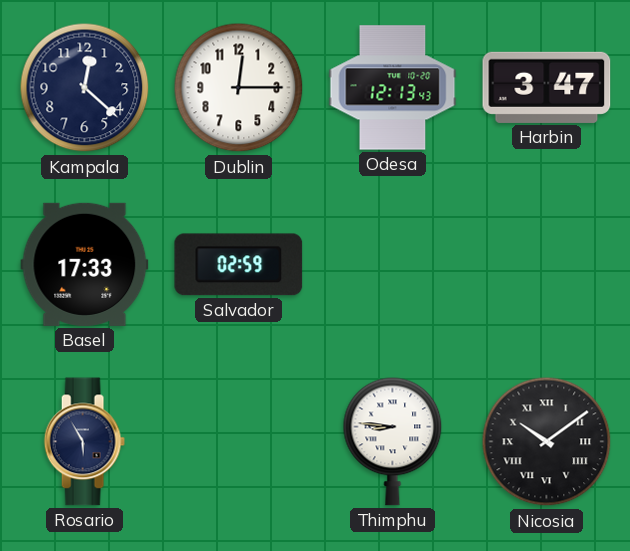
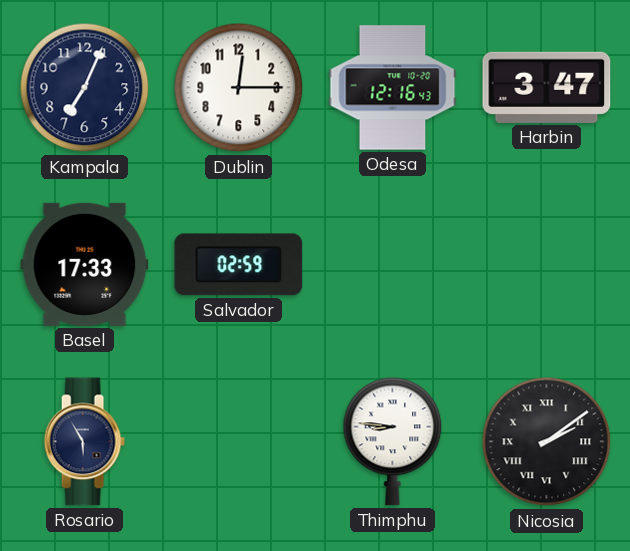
Kampala: 12:22 -> 7:04
Odesa: 12:13 -> 12:16
Nicosia: 10:09 -> 2:09
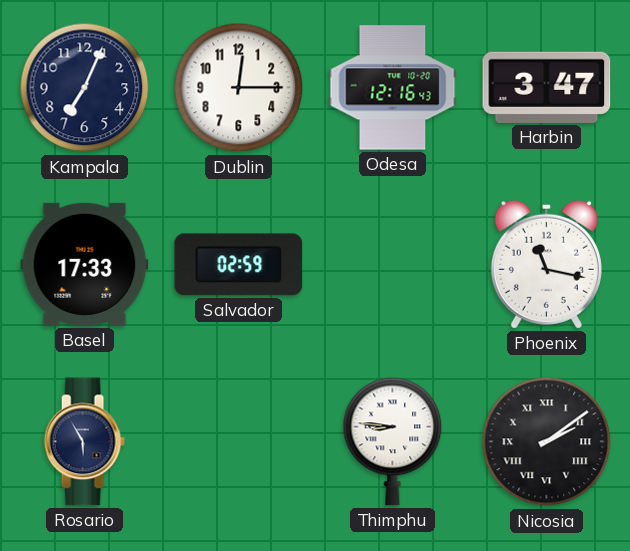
Phoenix: none -> 11:17
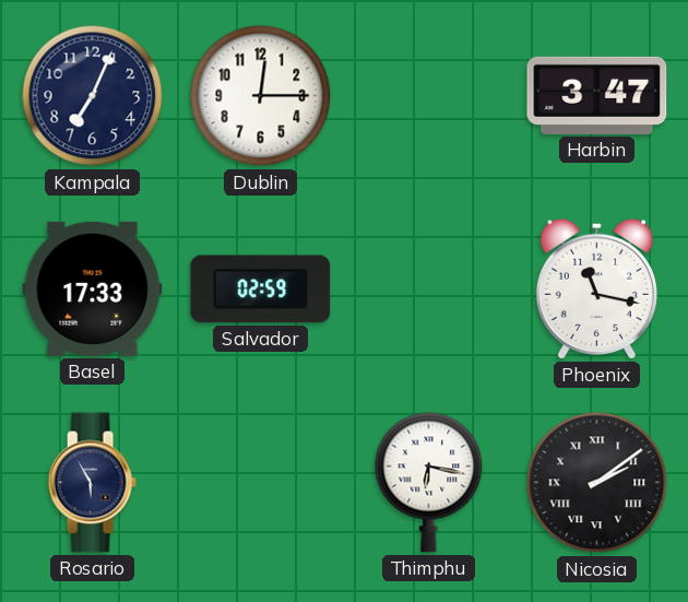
Odesa: 12:16 -> none
Thimphu: 8:46 -> 6:17
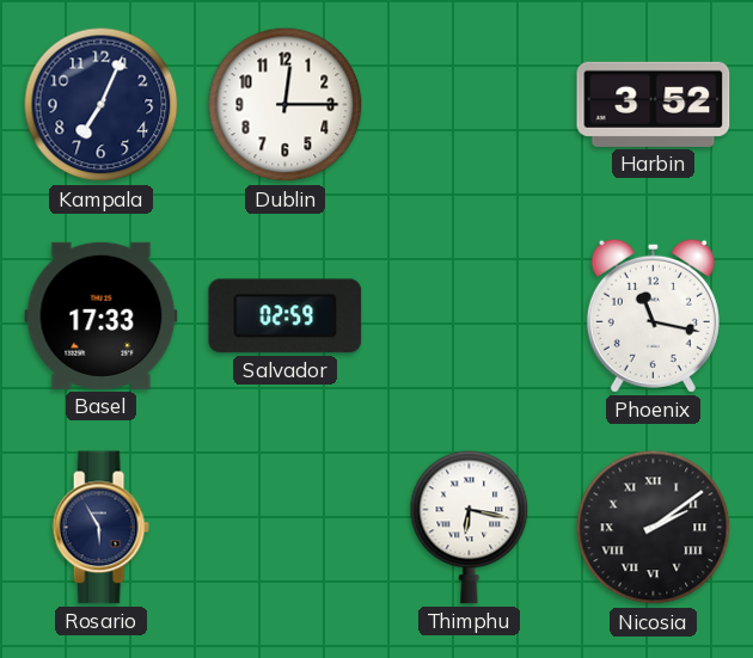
Harbin: 3:47 -> 3:52
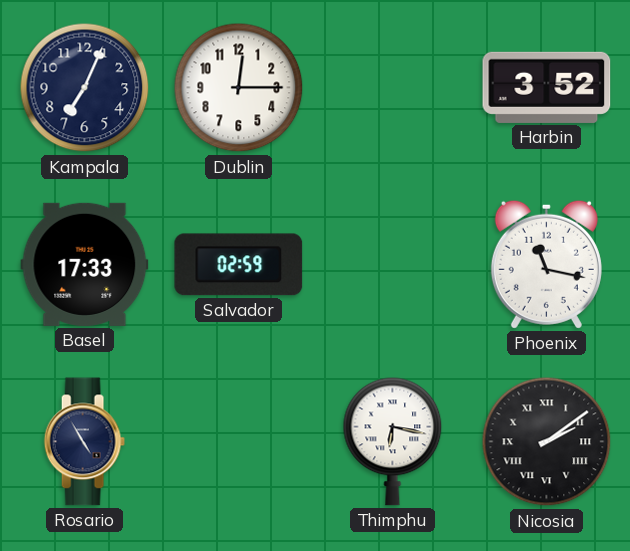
Rosario: 5:55 -> 4:55
